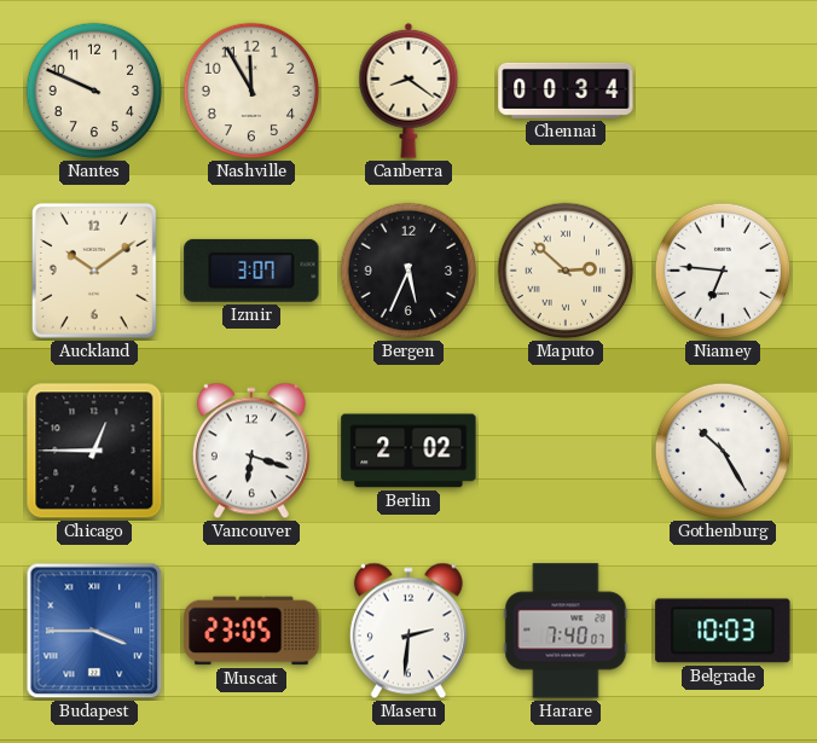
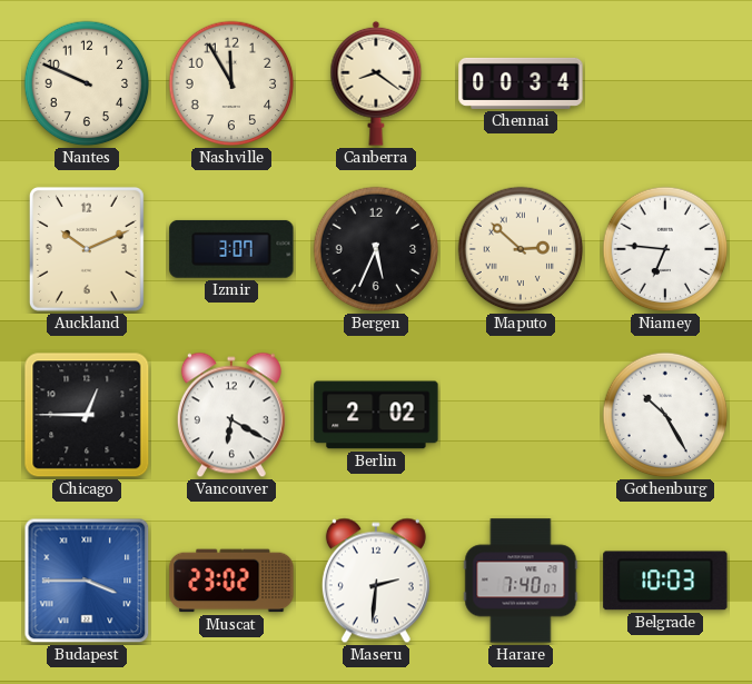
Auckland: 10:09 -> 10:11
Vancouver: 6:18 -> 6:20
Muscat: 23:05 -> 23:02
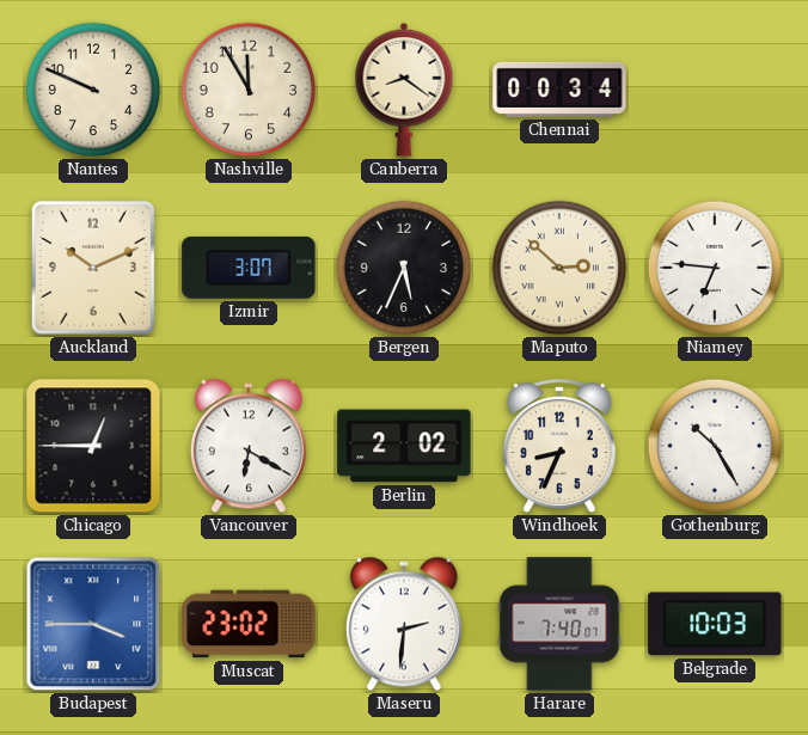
Windhoek: none -> 8:34
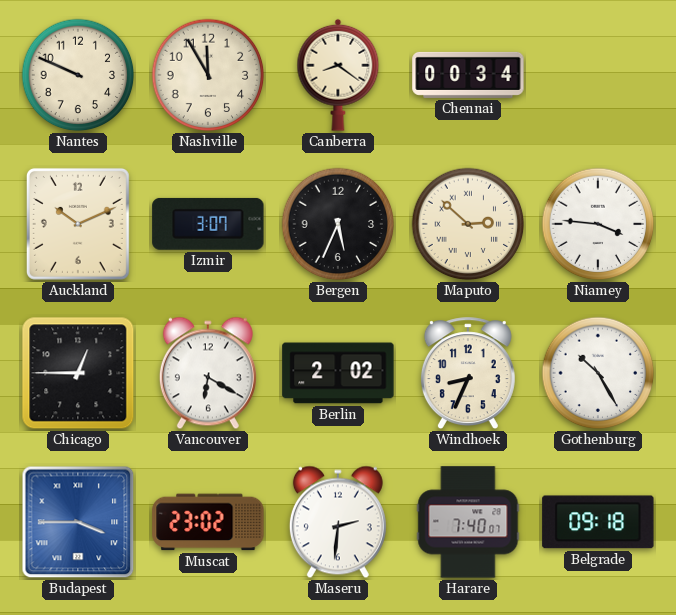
Niamey: 6:46 -> 3:46
Belgrade: 10:03 -> 09:18
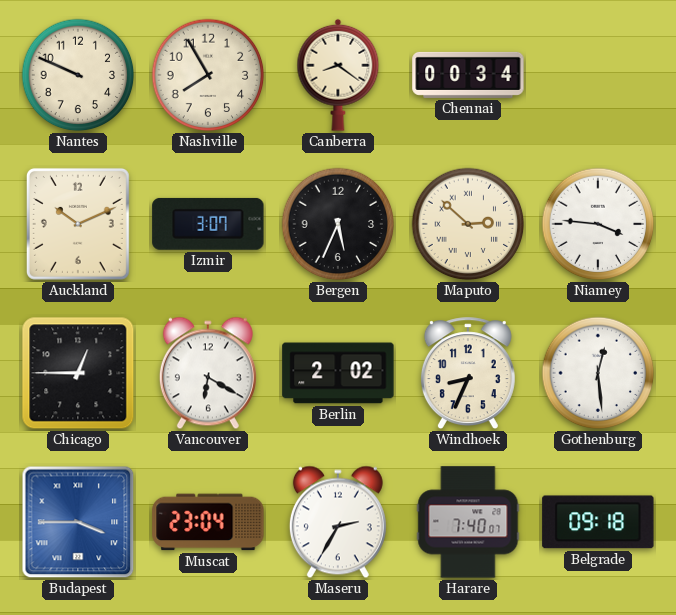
Nashville: 11:55 -> 7:55
Gothenburg: 10:25 -> 12:29
Muscat: 23:02 -> 23:04
Maseru: 2:31 -> 2:35
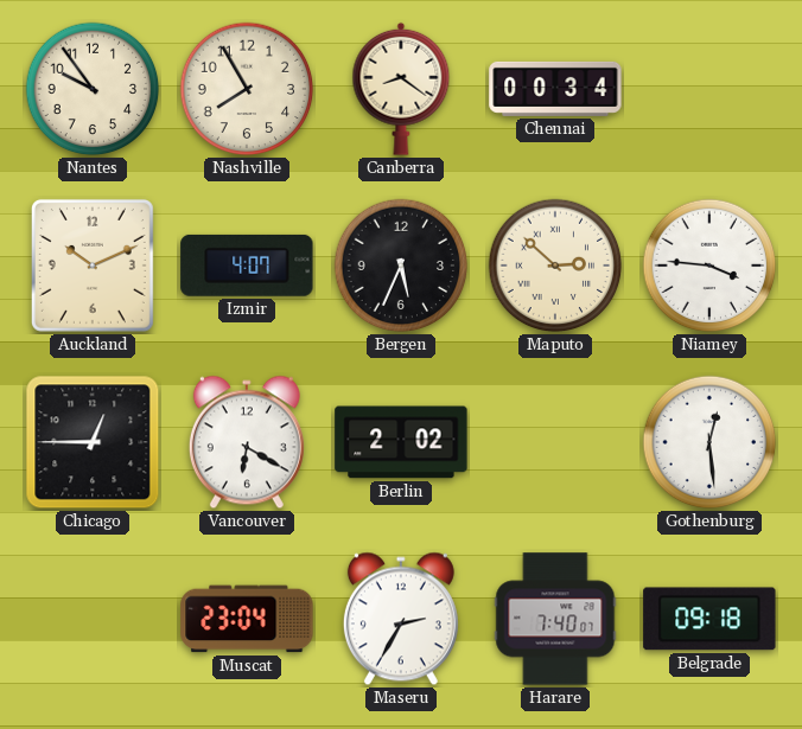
Nantes: 9:49 -> 9:54
Izmir: 3:07 -> 4:07
Windhoek: 8:34 -> none
Budapest: 3:45 -> none
